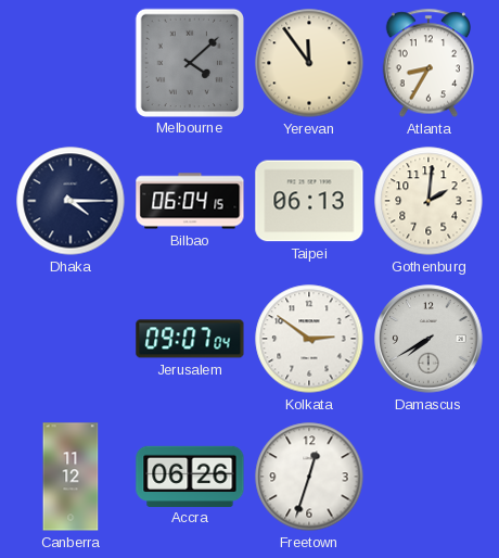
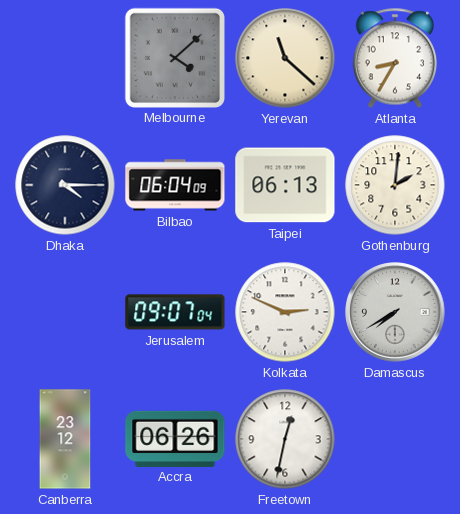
Yerevan: 11:54 -> 11:22
Bilbao: 06:04:15 -> 06:04:09
Kolkata: 2:51 -> 2:49
Canberra: 11:12 -> 23:12
Freetown: 12:33 -> 12:32
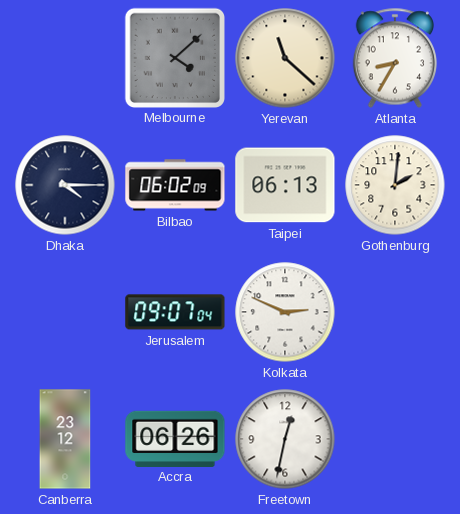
Bilbao: 06:04 -> 06:02
Damascus: 7:40 -> none
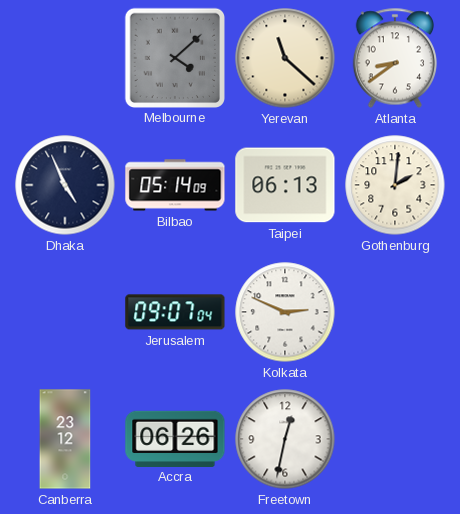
Atlanta: 8:35 -> 8:39
Dhaka: 4:15 -> 4:56
Bilbao: 06:02 -> 05:14
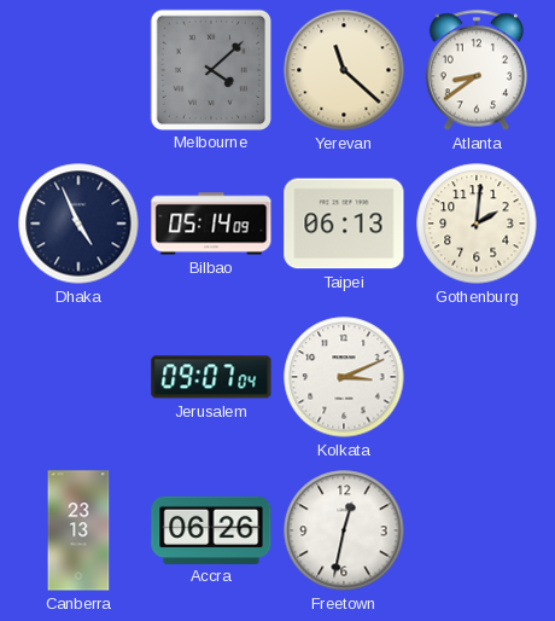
Kolkata: 2:49 -> 3:11
Canberra: 23:12 -> 23:13
